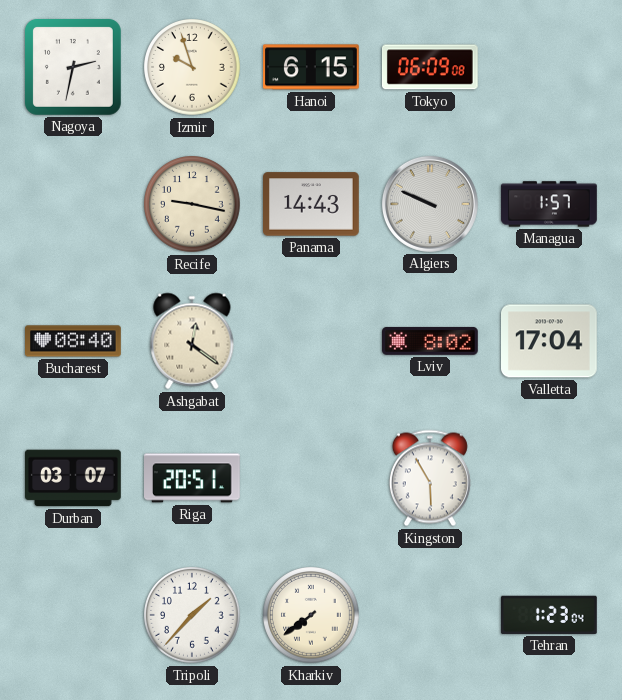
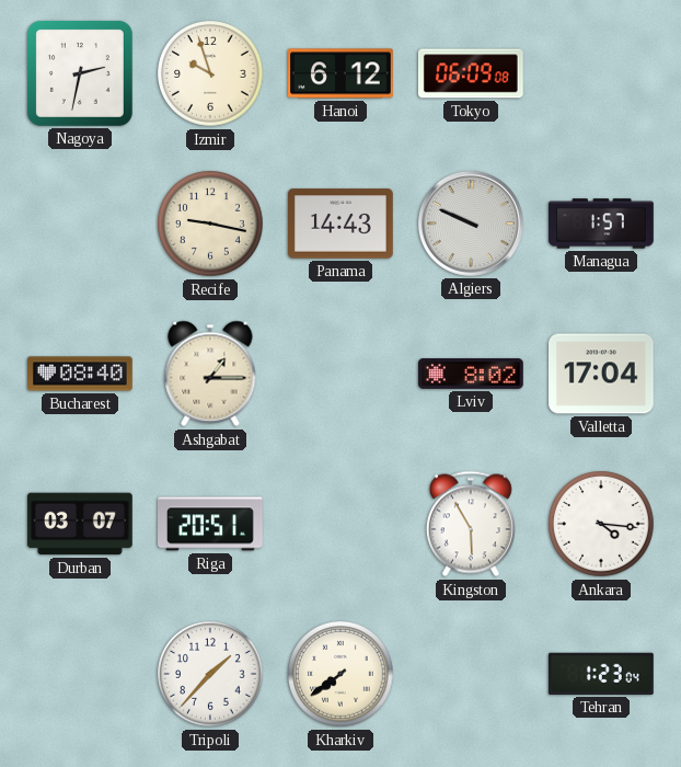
Hanoi: 6:15 -> 6:12
Ashgabat: 12:21 -> 1:15
Ankara: none -> 4:16
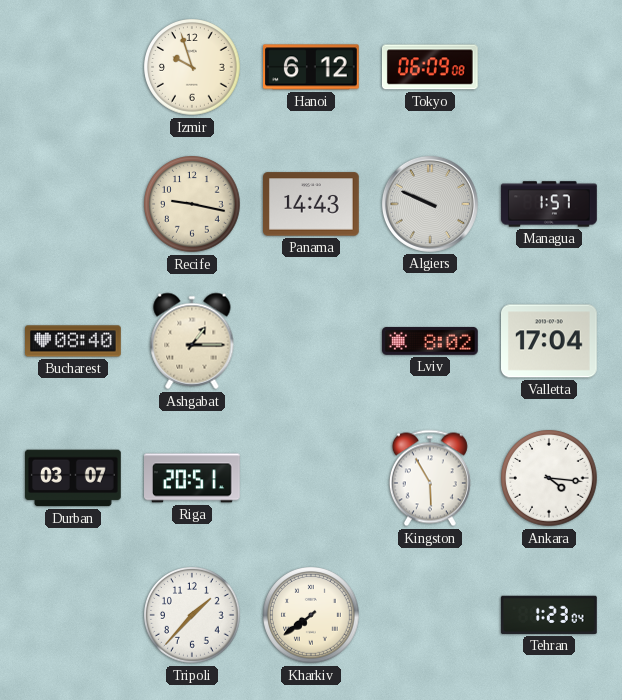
Nagoya: 2:32 -> none
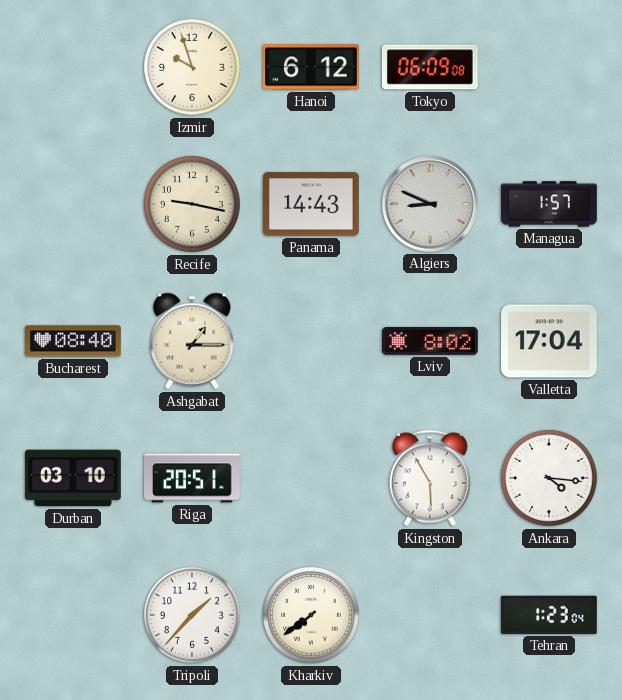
Algiers: 9:49 -> 8:49
Durban: 03:07 -> 03:10
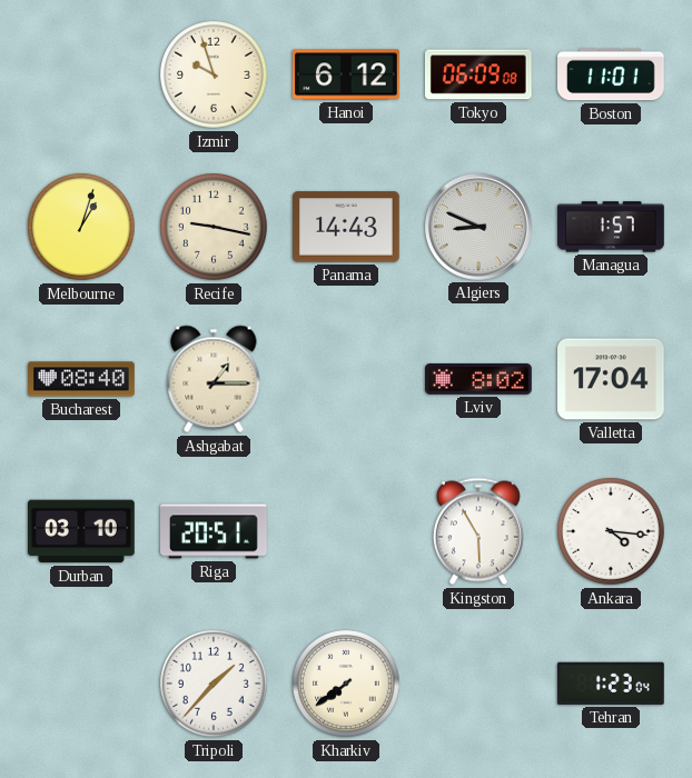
Boston: none -> 11:01
Melbourne: none -> 1:03
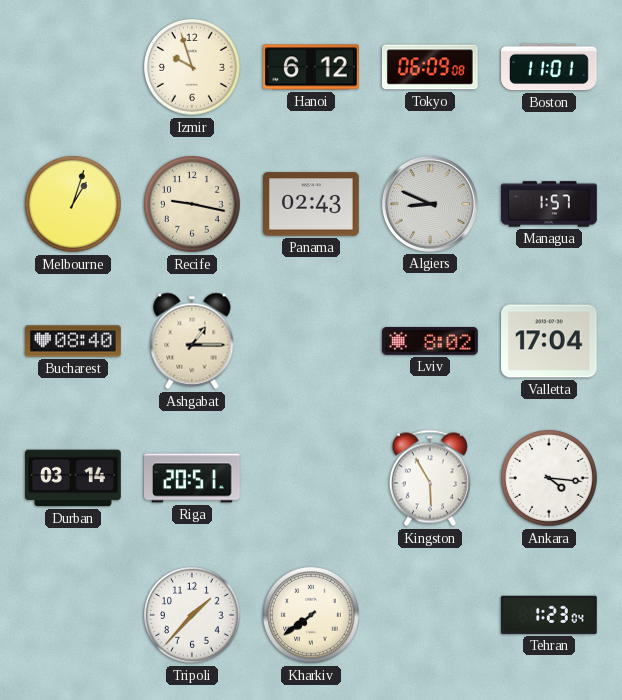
Panama: 14:43 -> 02:43
Durban: 03:10 -> 03:14
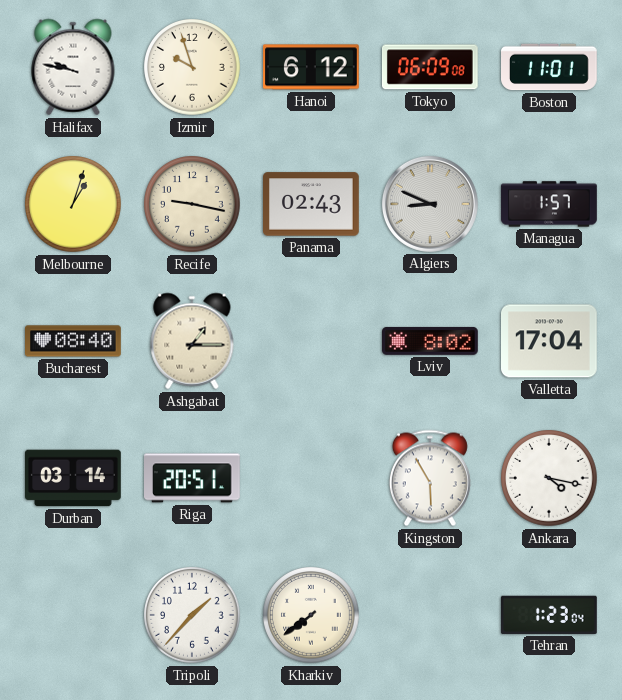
Halifax: none -> 9:47
Ankara: 4:16 -> 4:17
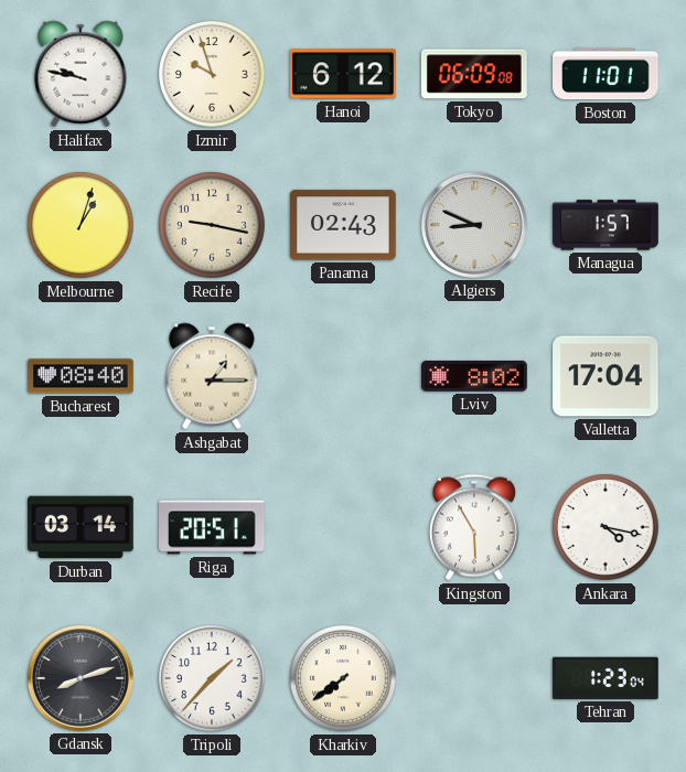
Gdansk: none -> 8:12
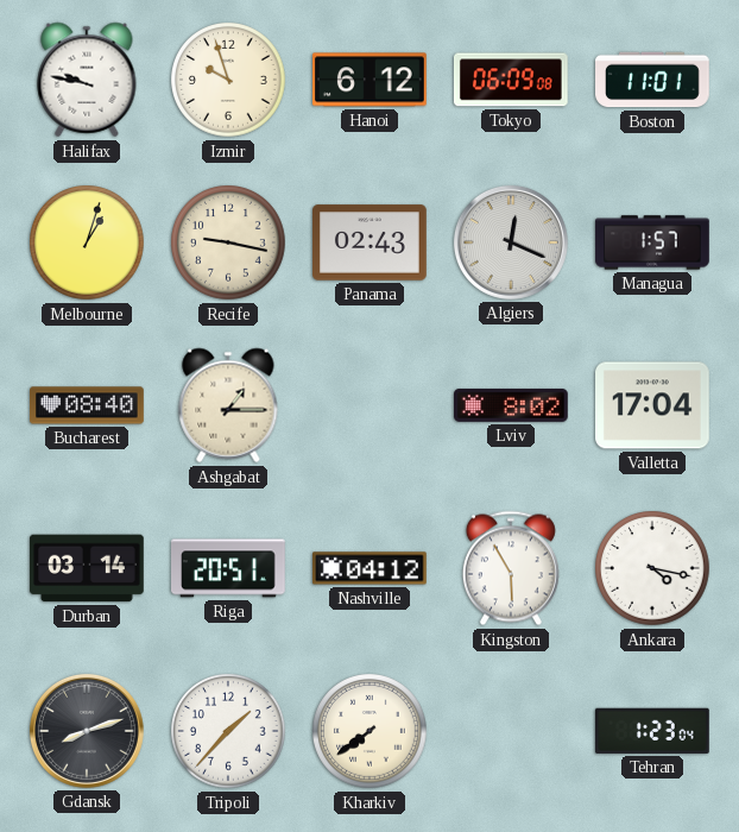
Algiers: 8:49 -> 12:19
Nashville: none -> 04:12
